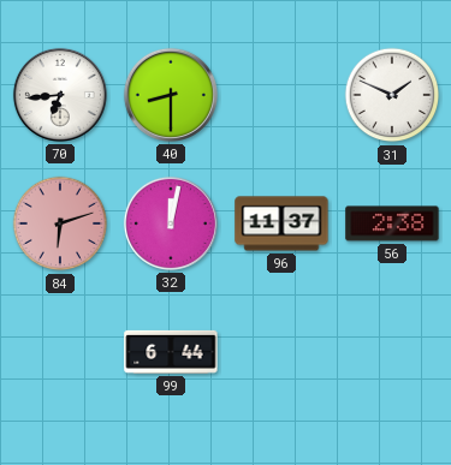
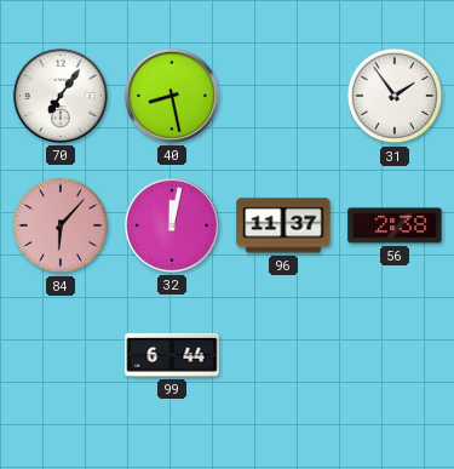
70: 6:44 -> 7:06
40: 8:30 -> 8:28
31: 1:49 -> 1:54
84: 6:12 -> 6:07
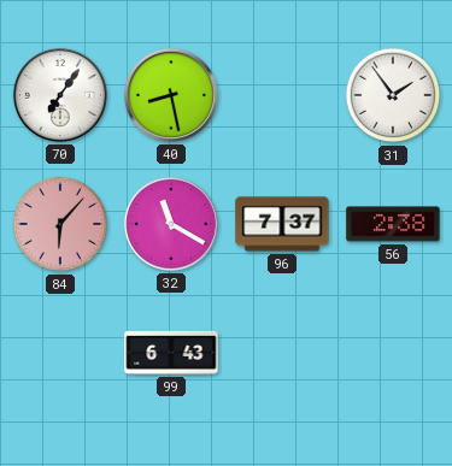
32: 12:02 -> 11:20
96: 11:37 -> 7:37
99: 6:44 -> 6:43
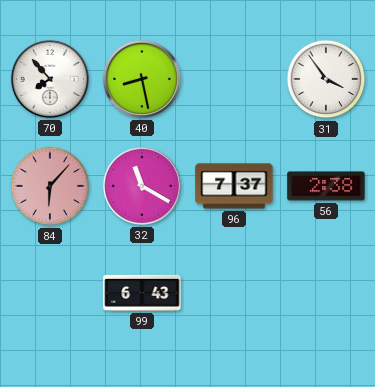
70: 7:06 -> 7:53
31: 1:54 -> 3:54
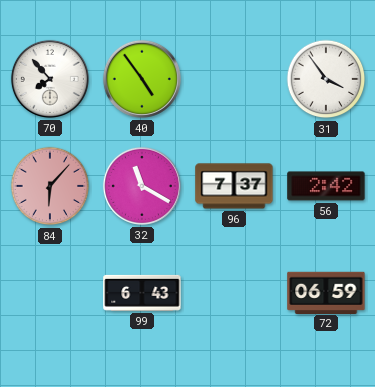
40: 8:28 -> 4:54
56: 2:38 -> 2:42
72: none -> 06:59
